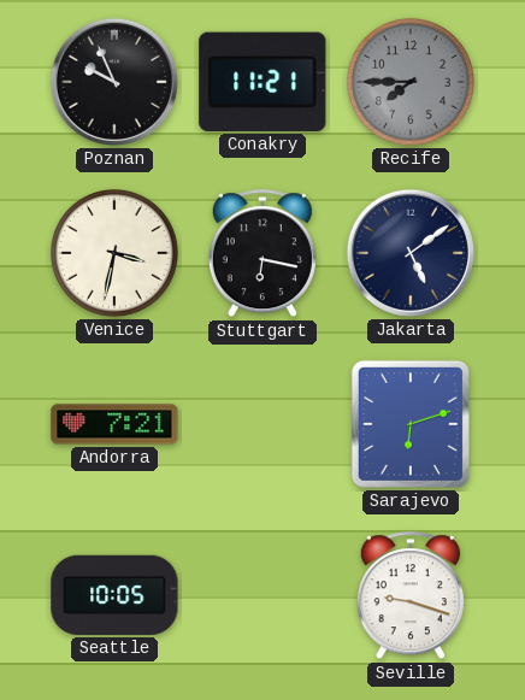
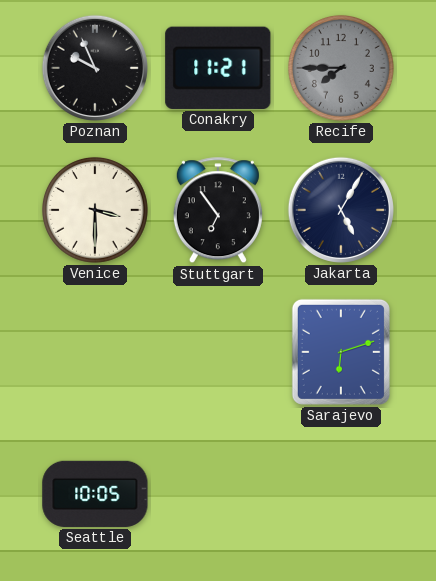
Venice: 3:32 -> 3:30
Stuttgart: 6:17 -> 6:54
Jakarta: 5:09 -> 5:05
Andorra: 7:21 -> none
Seville: 9:18 -> none
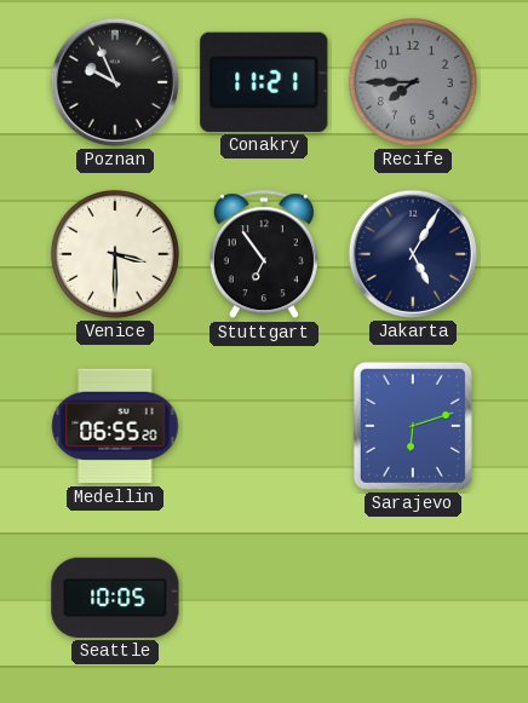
Medellin: none -> 06:55
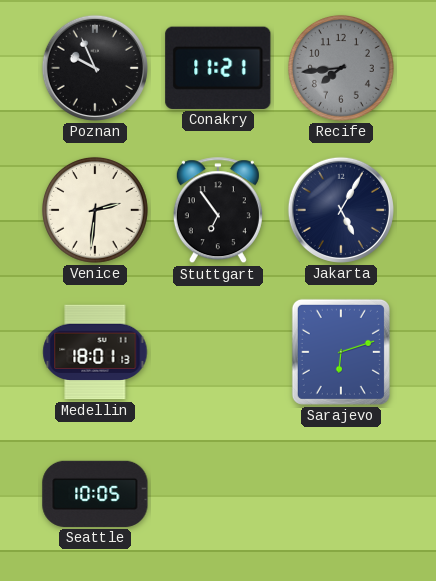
Recife: 7:45 -> 7:44
Venice: 3:30 -> 2:31
Medellin: 06:55 -> 18:01
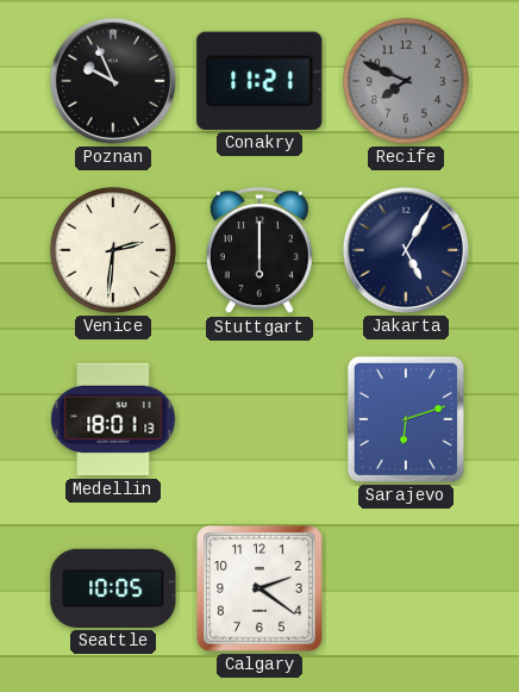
Recife: 7:44 -> 7:49
Stuttgart: 6:54 -> 6:00
Calgary: none -> 2:21
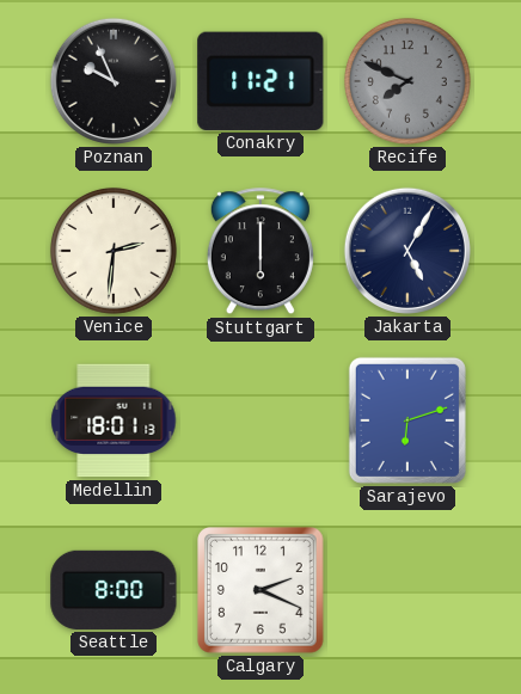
Seattle: 10:05 -> 8:00
Calgary: 2:21 -> 2:19
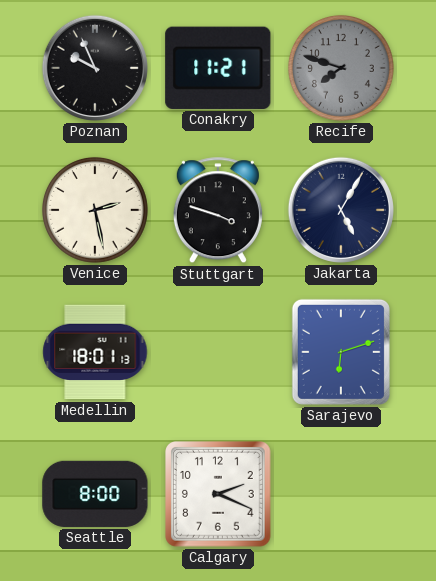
Recife: 7:49 -> 7:48
Venice: 2:31 -> 2:28
Stuttgart: 6:00 -> 3:48
